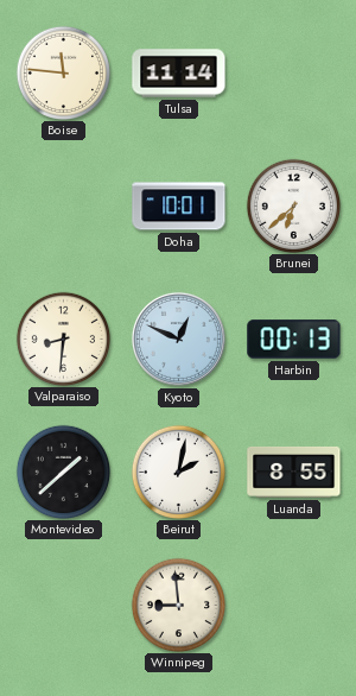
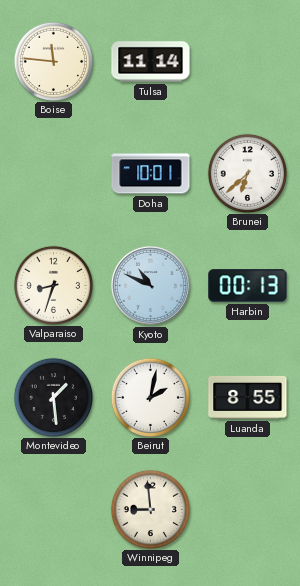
Valparaiso: 8:31 -> 8:33
Kyoto: 12:49 -> 10:49
Montevideo: 1:38 -> 1:29
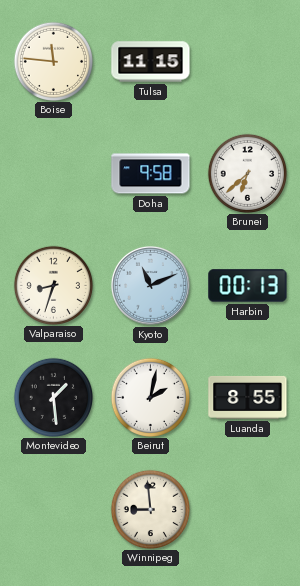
Tulsa: 11:14 -> 11:15
Doha: 10:01 -> 9:58
Kyoto: 10:49 -> 11:11
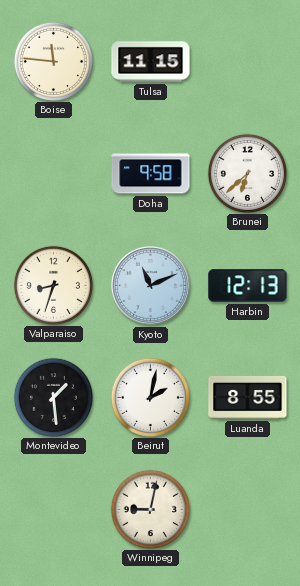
Harbin: 00:13 -> 12:13
Winnipeg: 8:59 -> 9:02
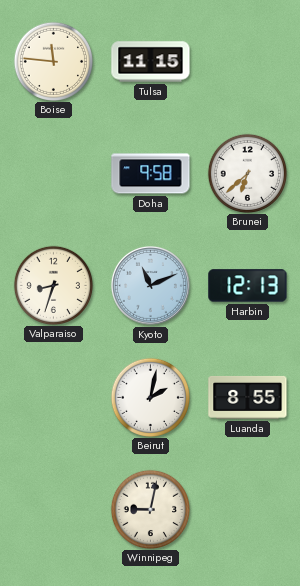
Montevideo: 1:29 -> none
